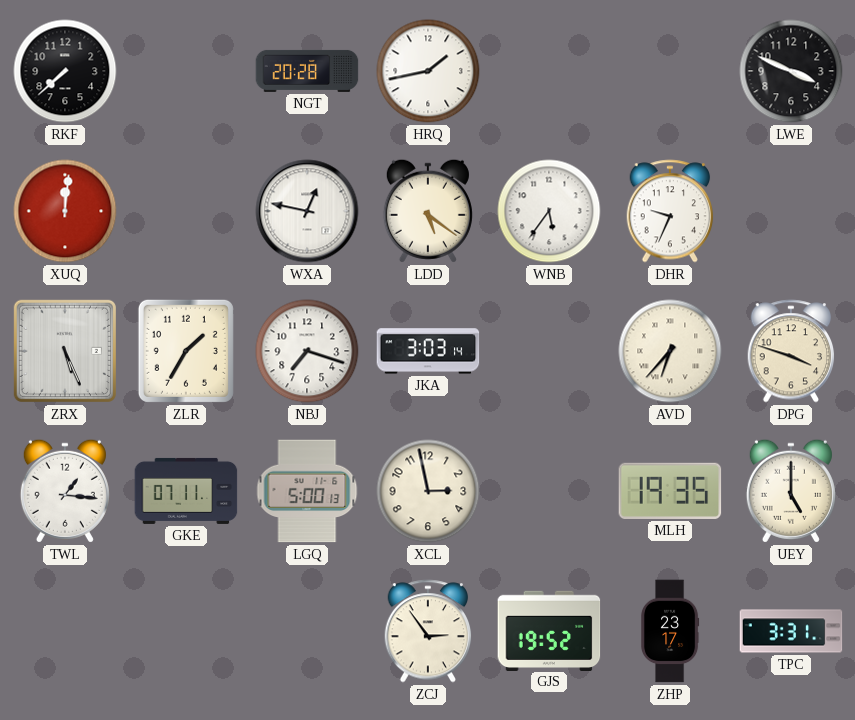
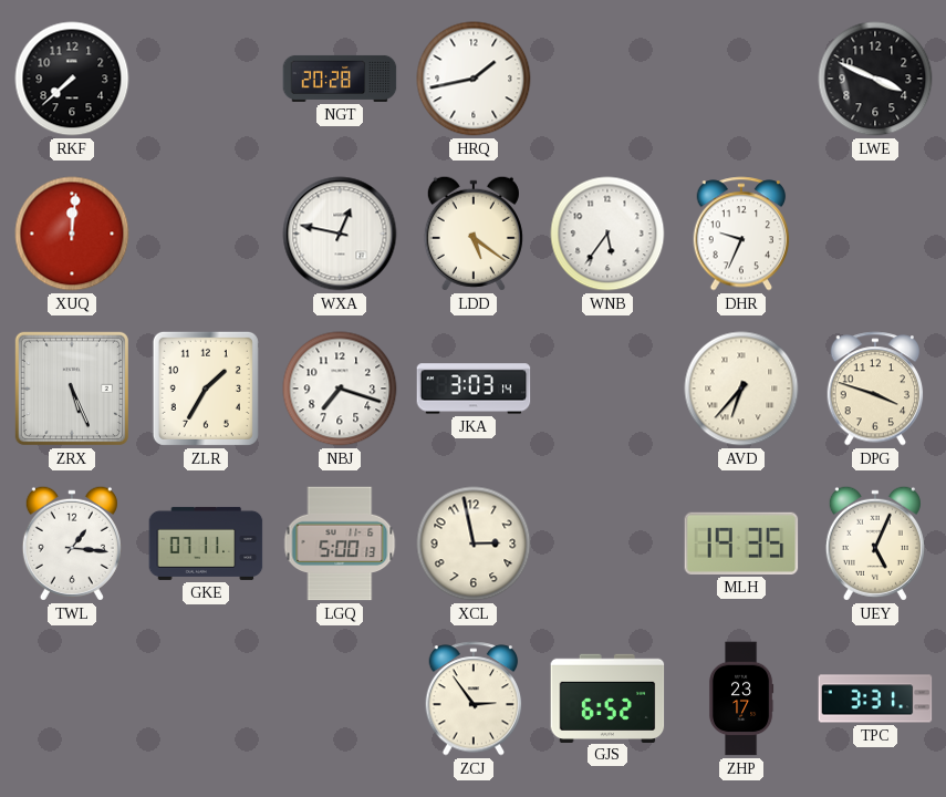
UEY: 5:00 -> 5:04
GJS: 19:52 -> 6:52
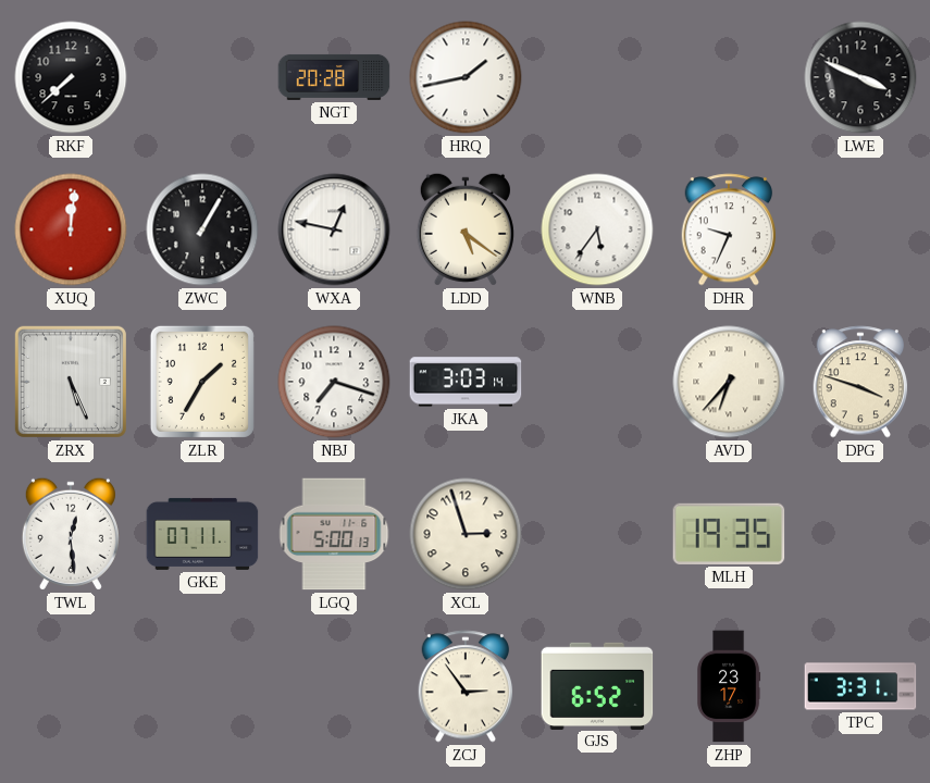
ZWC: none -> 1:05
TWL: 1:16 -> 12:29
XCL: 2:58 -> 2:57
UEY: 5:04 -> none
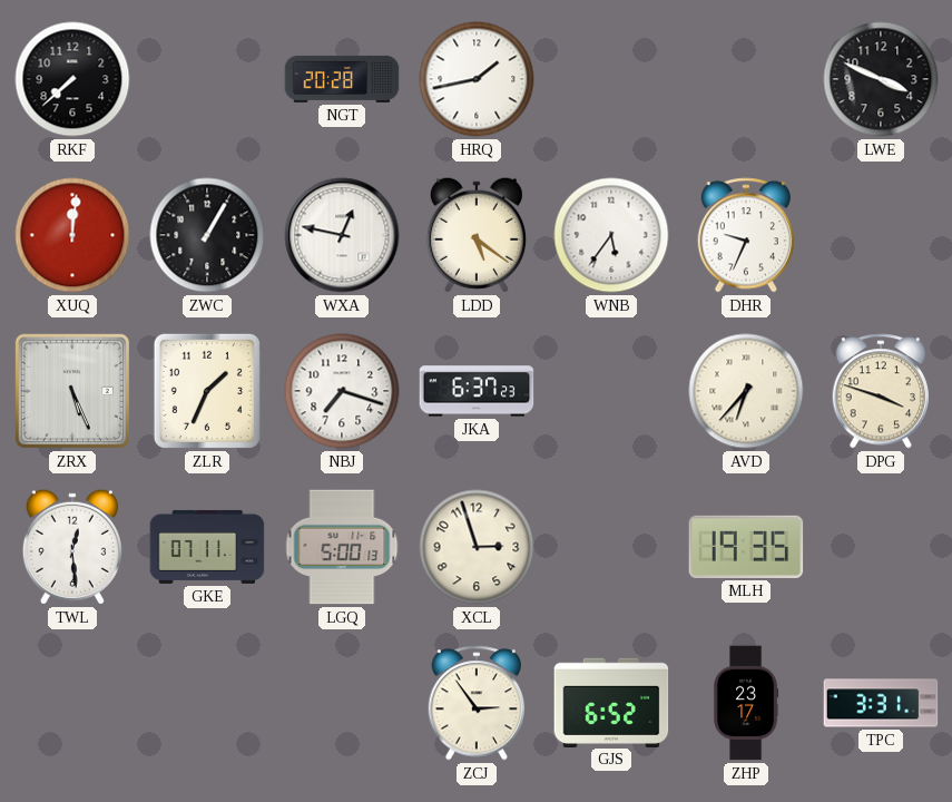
ZLR: 1:35 -> 1:34
JKA: 3:03 -> 6:37
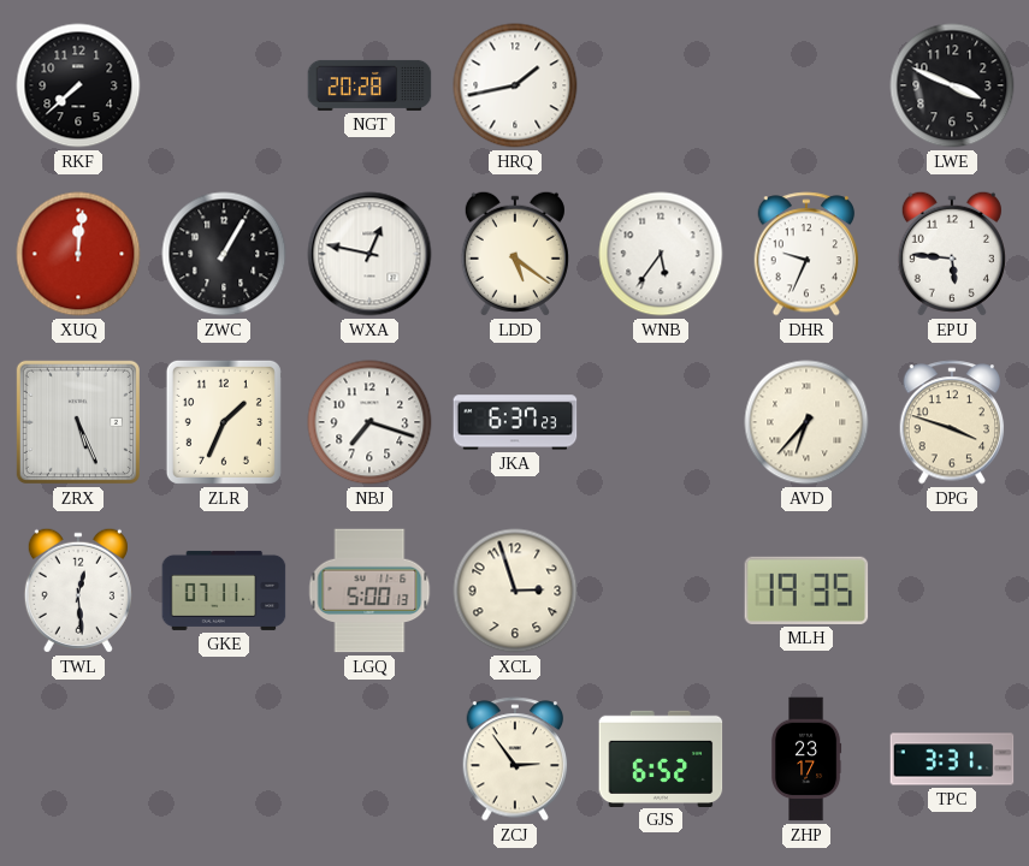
EPU: none -> 5:46
